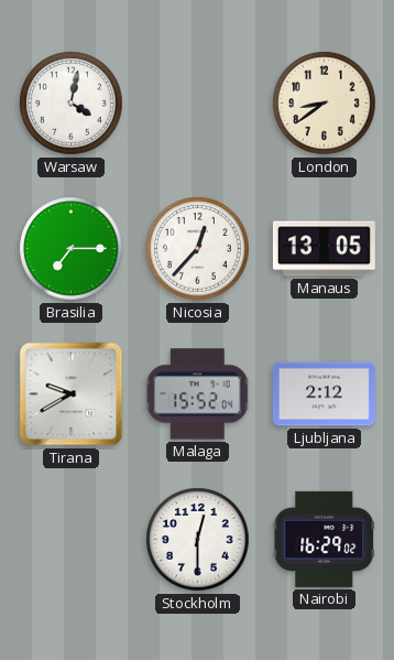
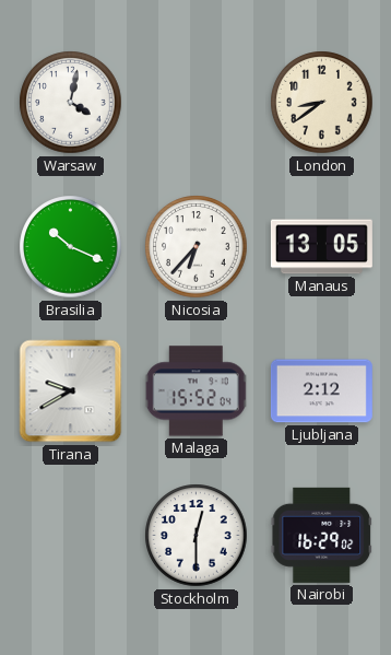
Brasilia: 7:15 -> 10:19
Nicosia: 12:37 -> 6:37
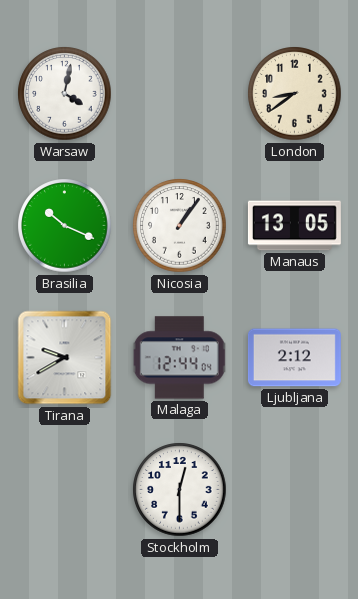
Nicosia: 6:37 -> 1:06
Malaga: 15:52 -> 12:44
Nairobi: 16:29 -> none
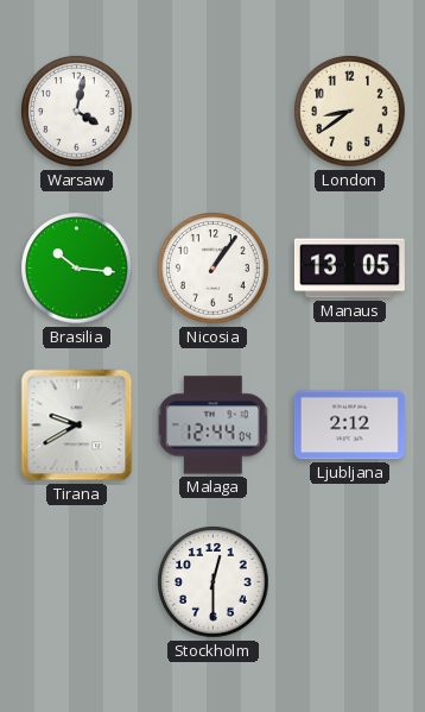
Brasilia: 10:19 -> 10:16
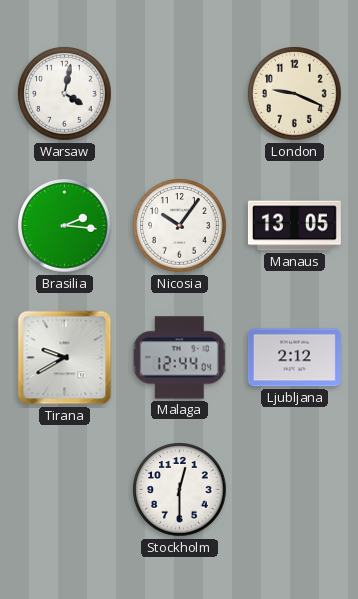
London: 8:39 -> 9:19
Brasilia: 10:16 -> 2:16
Nicosia: 1:06 -> 10:06
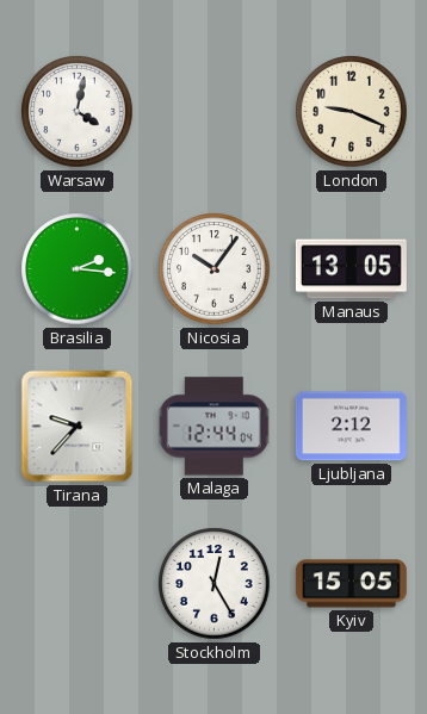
Tirana: 9:40 -> 9:37
Stockholm: 12:30 -> 12:25
Kyiv: none -> 15:05
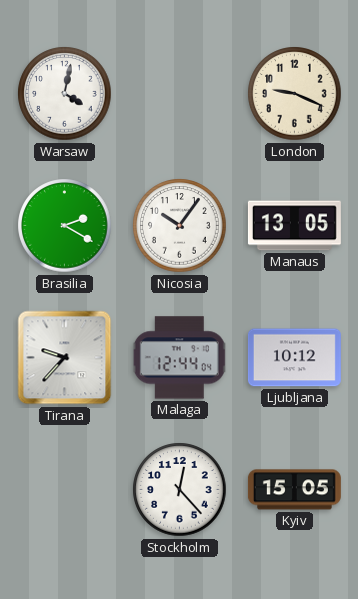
Brasilia: 2:16 -> 2:20
Ljubljana: 2:12 -> 10:12
Stockholm: 12:25 -> 12:23
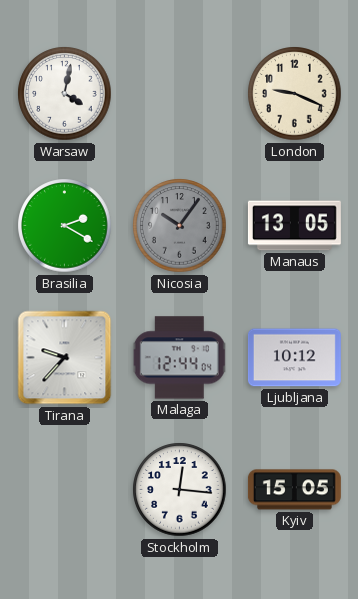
Nicosia dial: white -> grey
Stockholm: 12:23 -> 12:16
